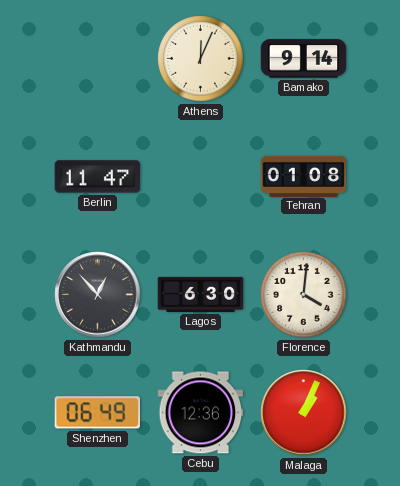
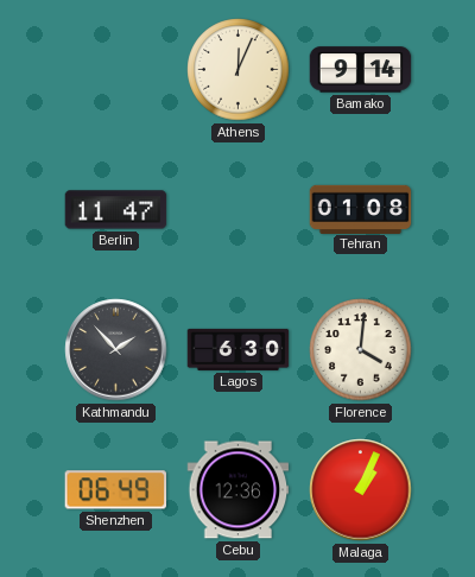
Kathmandu: 12:53 -> 1:53
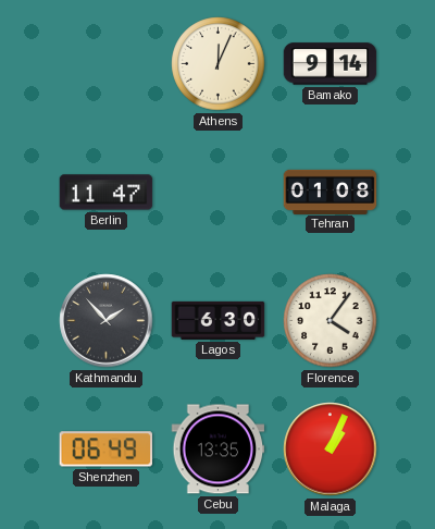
Florence: 4:01 -> 4:06
Cebu: 12:36 -> 13:35
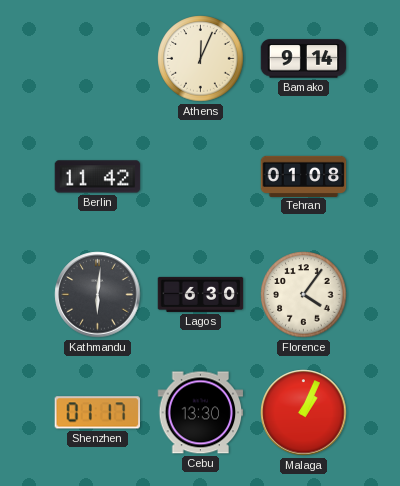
Berlin: 11:47 -> 11:42
Kathmandu: 1:53 -> 6:01
Shenzhen: 06:49 -> 01:17
Cebu: 13:35 -> 13:30
